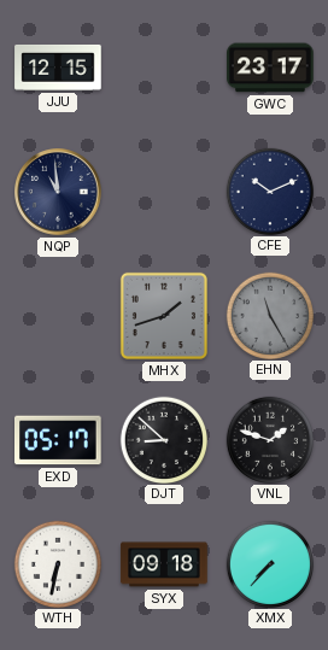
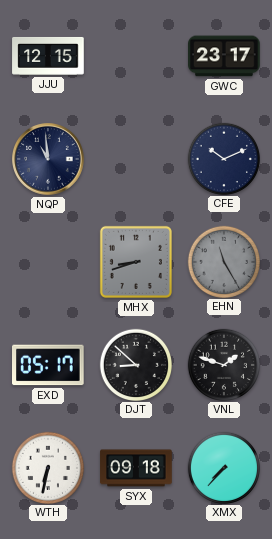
MHX: 1:42 -> 8:42
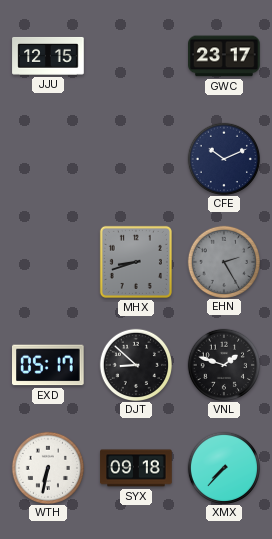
NQP: 10:59 -> none
EHN: 11:25 -> 2:25
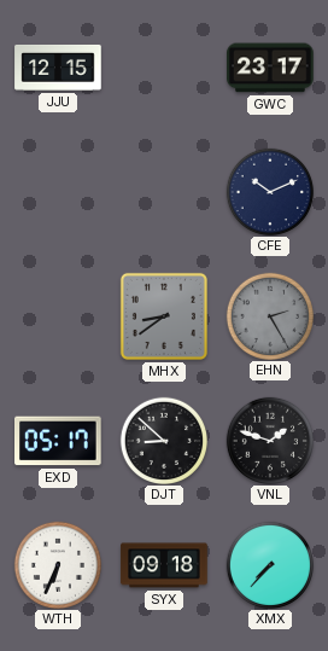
MHX: 8:42 -> 8:39
WTH: 6:32 -> 6:34
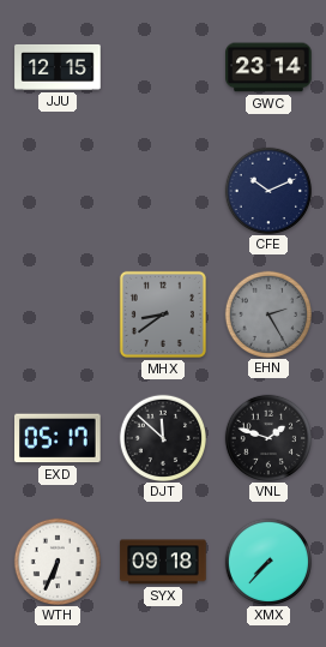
GWC: 23:17 -> 23:14
DJT: 8:52 -> 11:52
